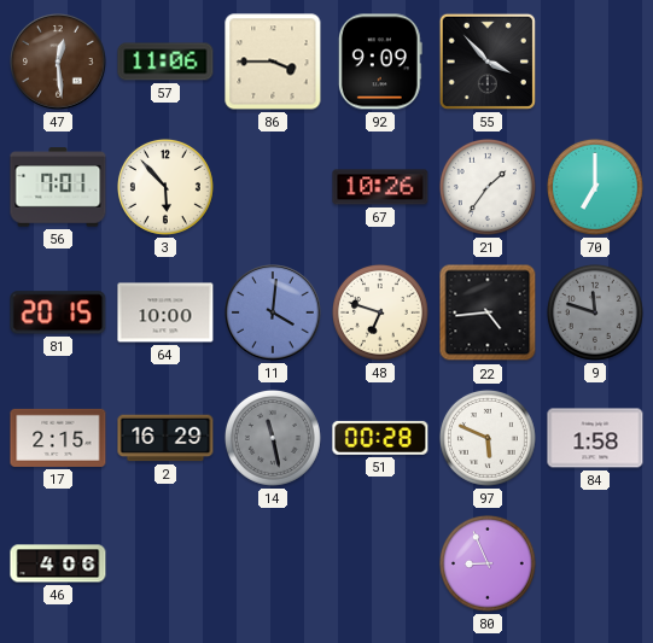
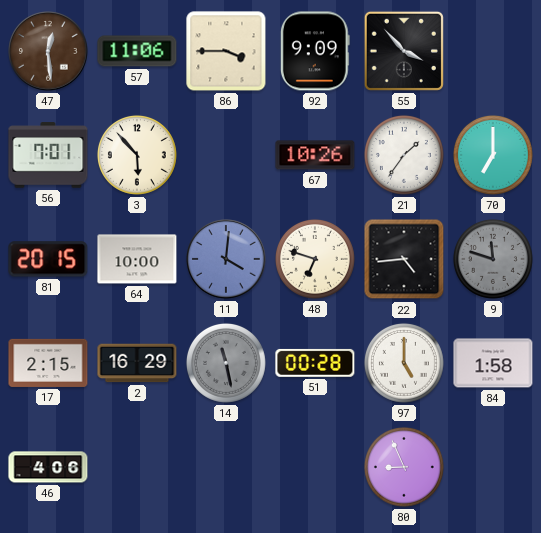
97: 5:49 -> 5:00
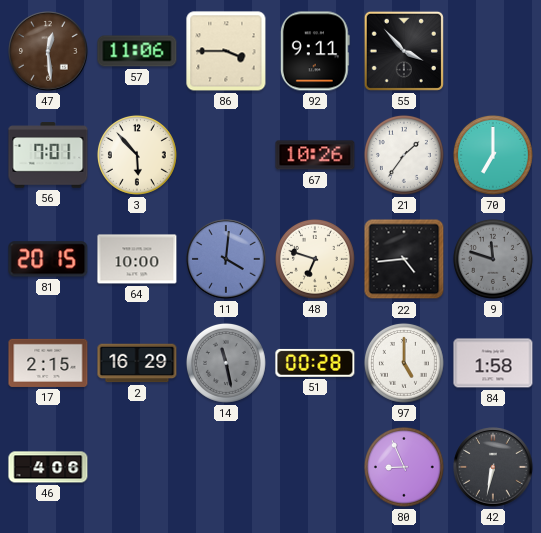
92: 9:09 -> 9:11
42: none -> 6:32
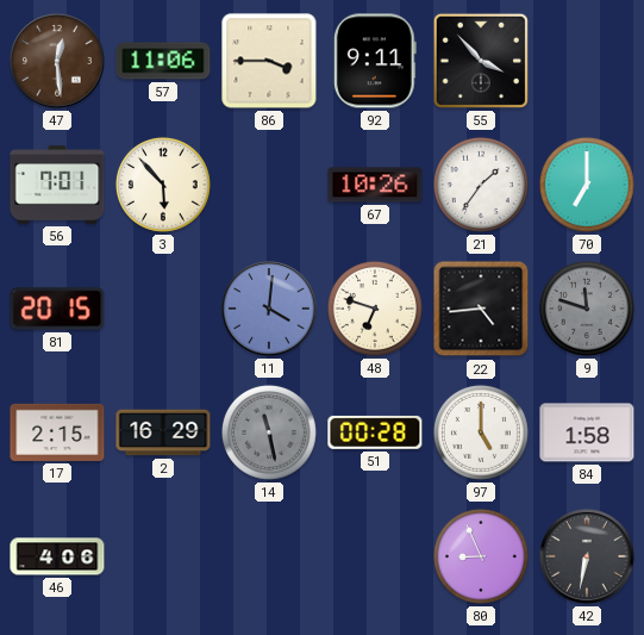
64: 10:00 -> none
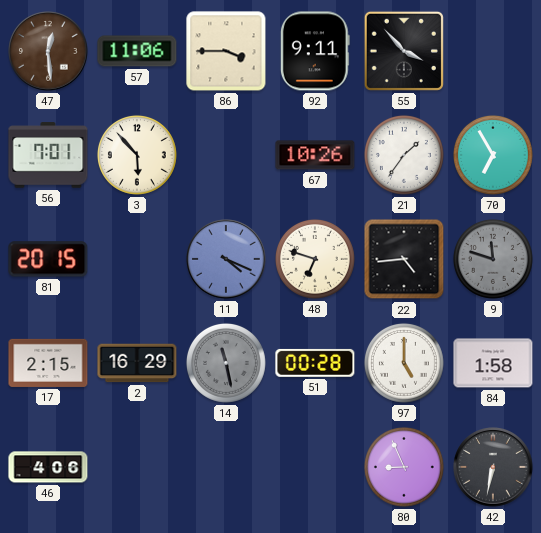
70: 7:00 -> 6:55
11: 4:01 -> 4:19
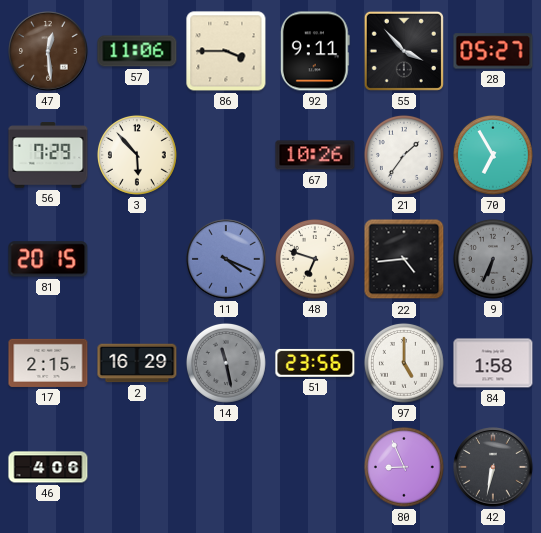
28: none -> 05:27
56: 7:01 -> 7:29
9: 11:48 -> 6:34
51: 00:28 -> 23:56
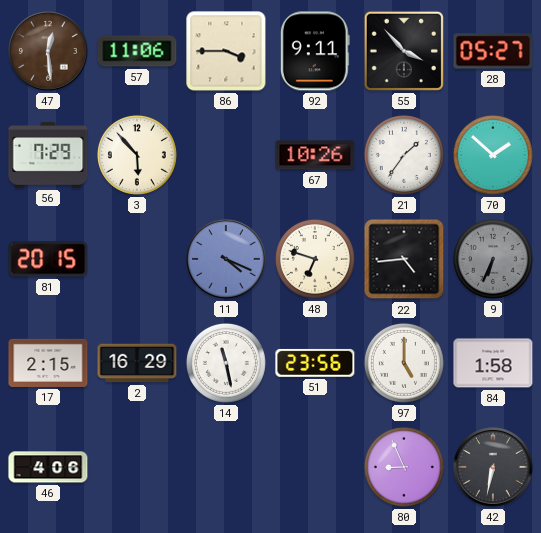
70: 6:55 -> 1:52
14 dial: grey -> white
